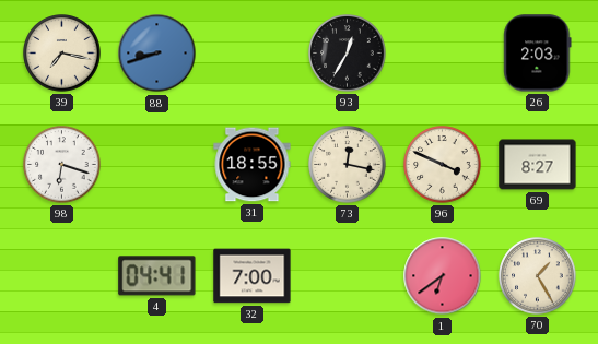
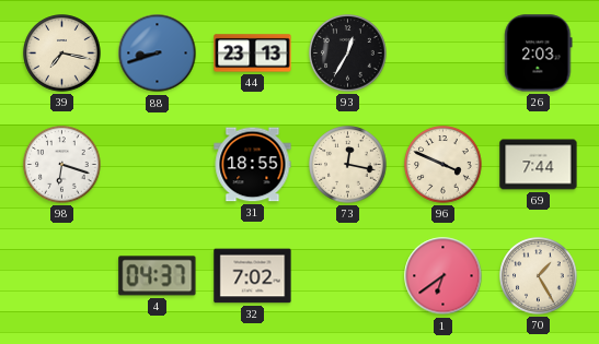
44: none -> 23:13
69: 8:27 -> 7:44
4: 04:41 -> 04:37
32: 7:00 -> 7:02
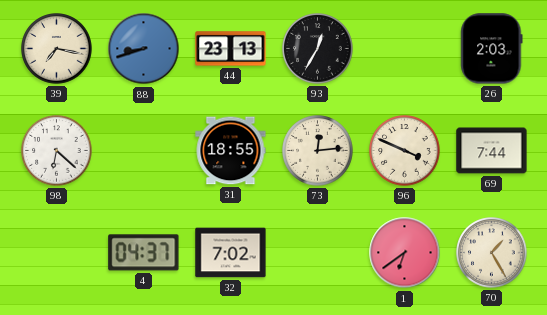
98: 6:18 -> 6:22
73: 12:17 -> 12:14
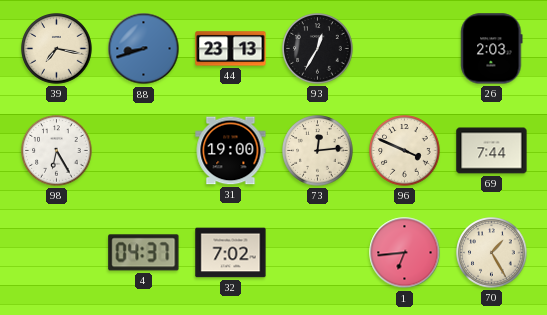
98: 6:22 -> 6:25
31: 18:55 -> 19:00
1: 6:39 -> 6:44
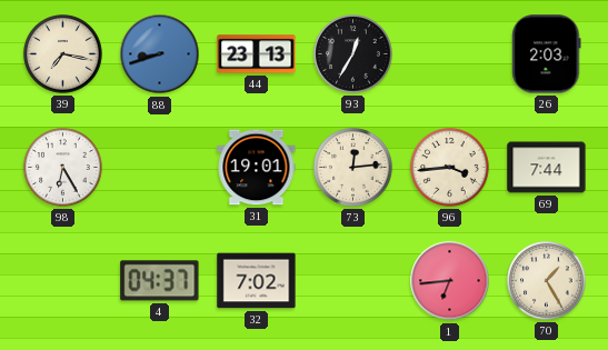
31: 19:00 -> 19:01
96: 3:49 -> 3:44
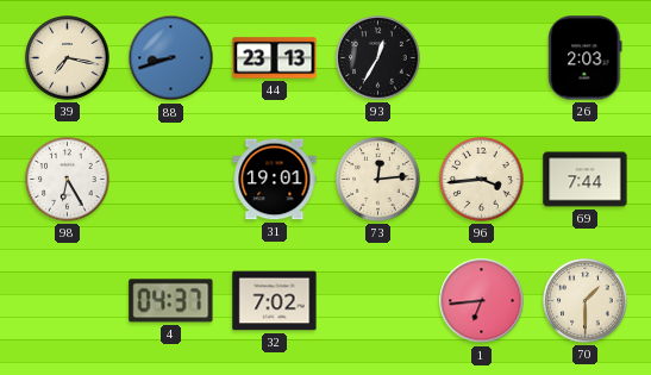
70: 1:25 -> 1:30
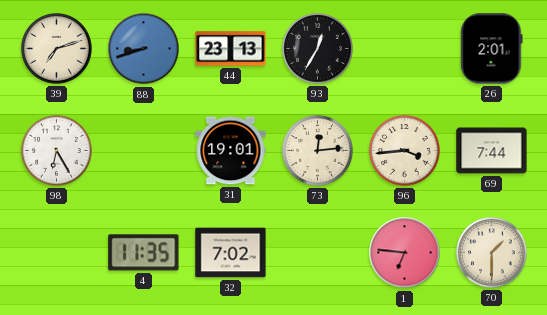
39: 7:17 -> 7:12
26: 2:03 -> 2:01
4: 04:37 -> 11:35
1: 6:44 -> 6:46
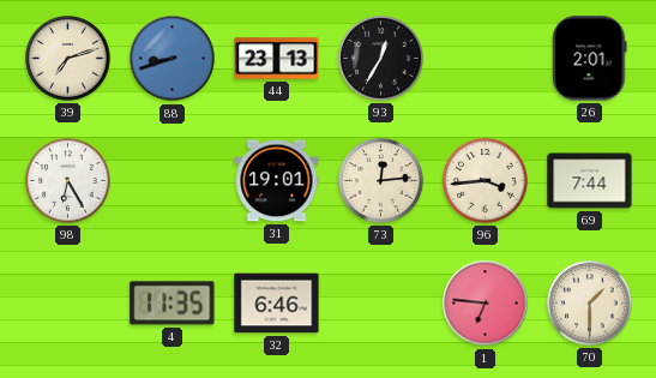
32: 7:02 -> 6:46
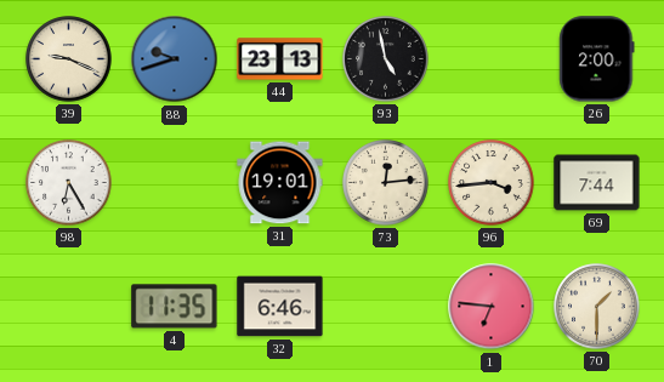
39: 7:12 -> 9:19
88: 8:42 -> 9:42
93: 12:35 -> 4:58
26: 2:01 -> 2:00
